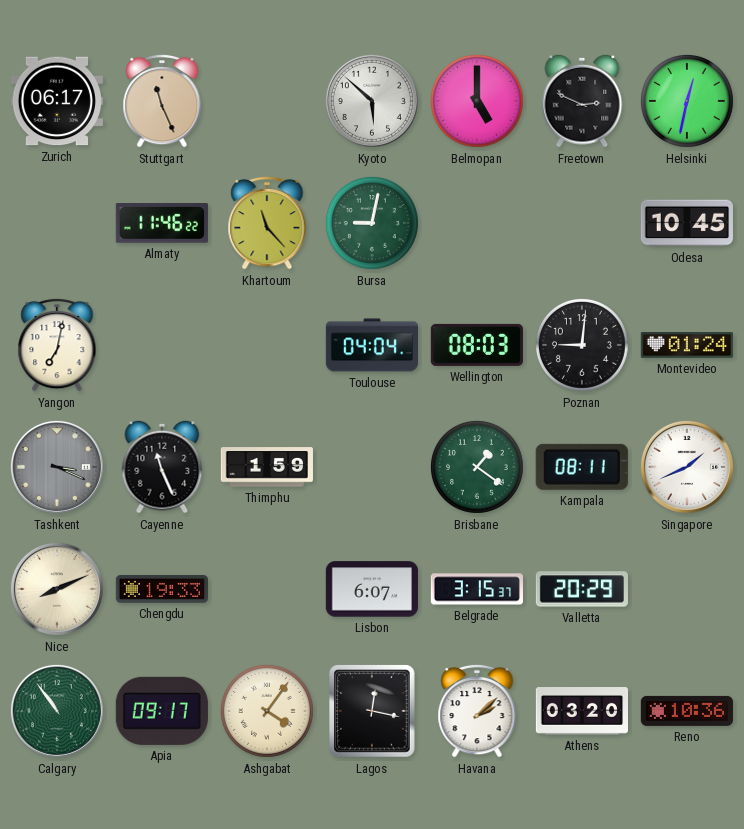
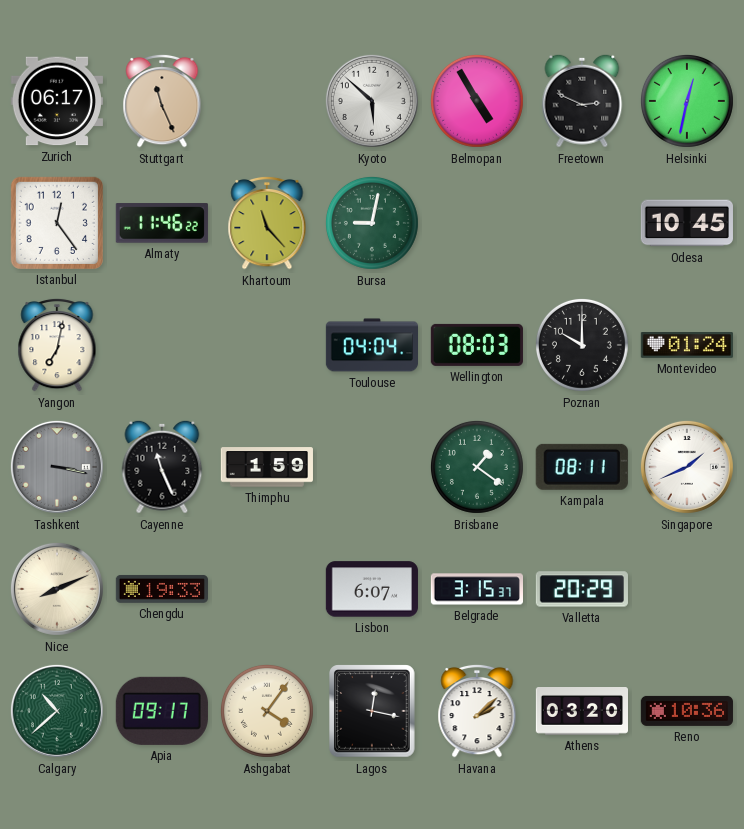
Belmopan: 5:00 -> 4:55
Istanbul: none -> 12:24
Poznan: 9:01 -> 10:00
Tashkent: 3:19 -> 3:17
Calgary: 10:54 -> 10:38
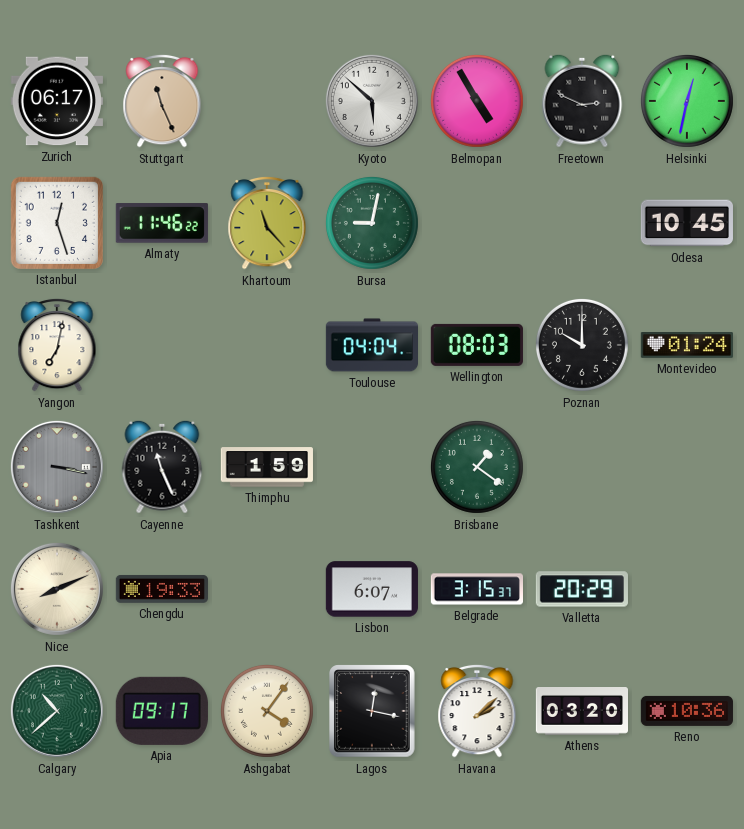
Istanbul: 12:24 -> 12:27
Kampala: 08:11 -> none
Singapore: 1:41 -> none
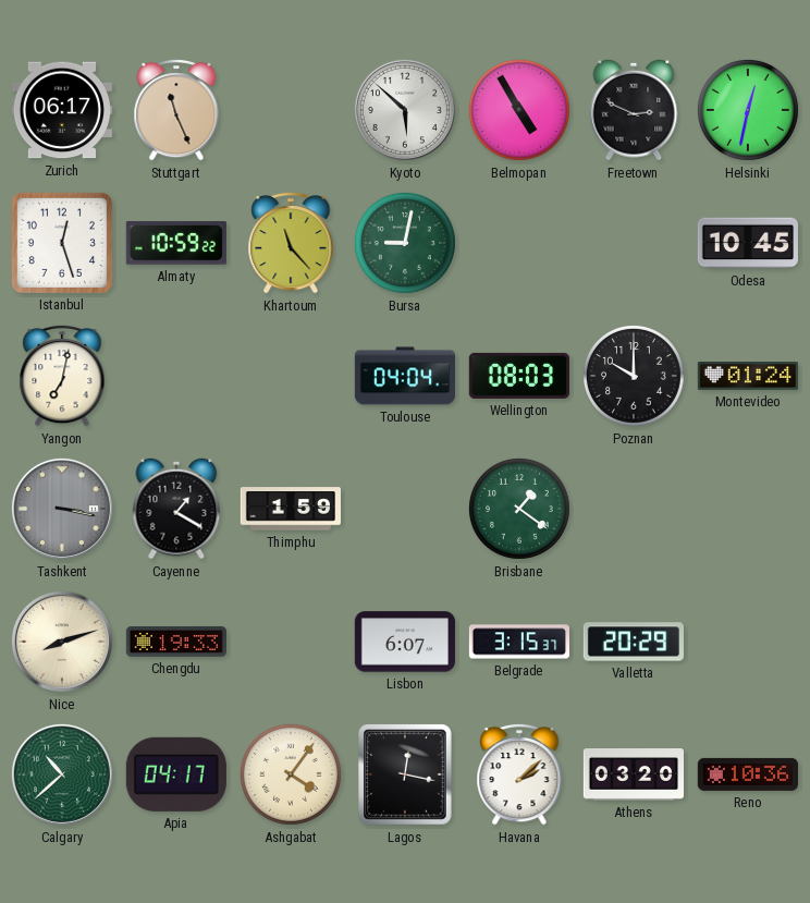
Almaty: 11:46 -> 10:59
Cayenne: 11:26 -> 1:20
Nice: 8:11 -> 8:12
Apia: 09:17 -> 04:17
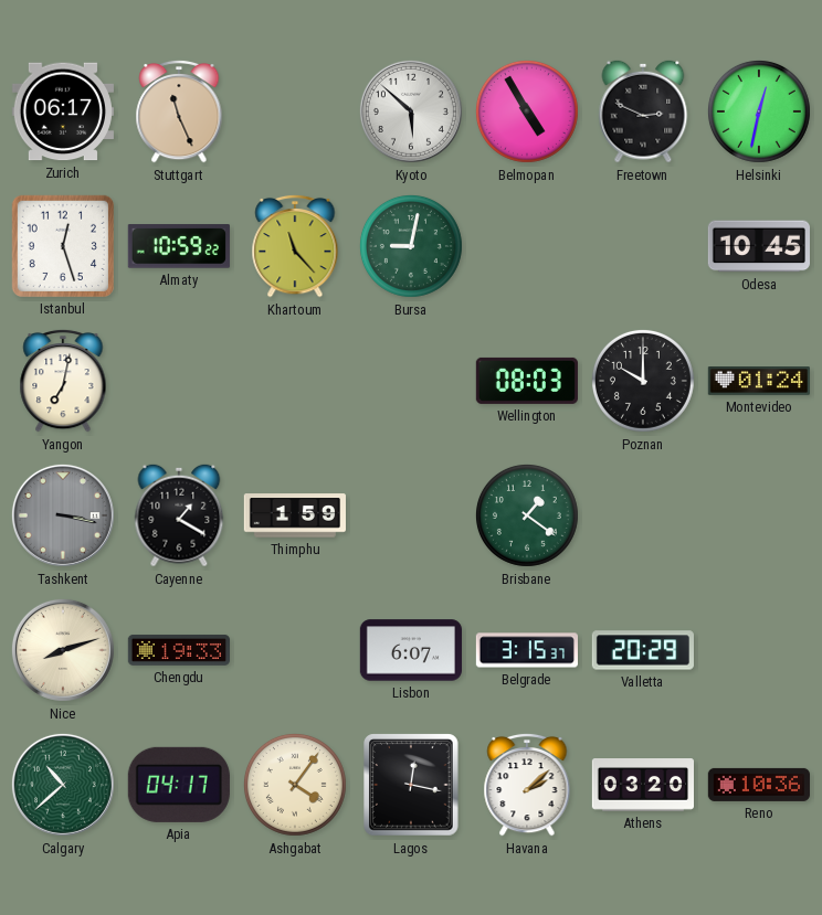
Toulouse: 04:04 -> none
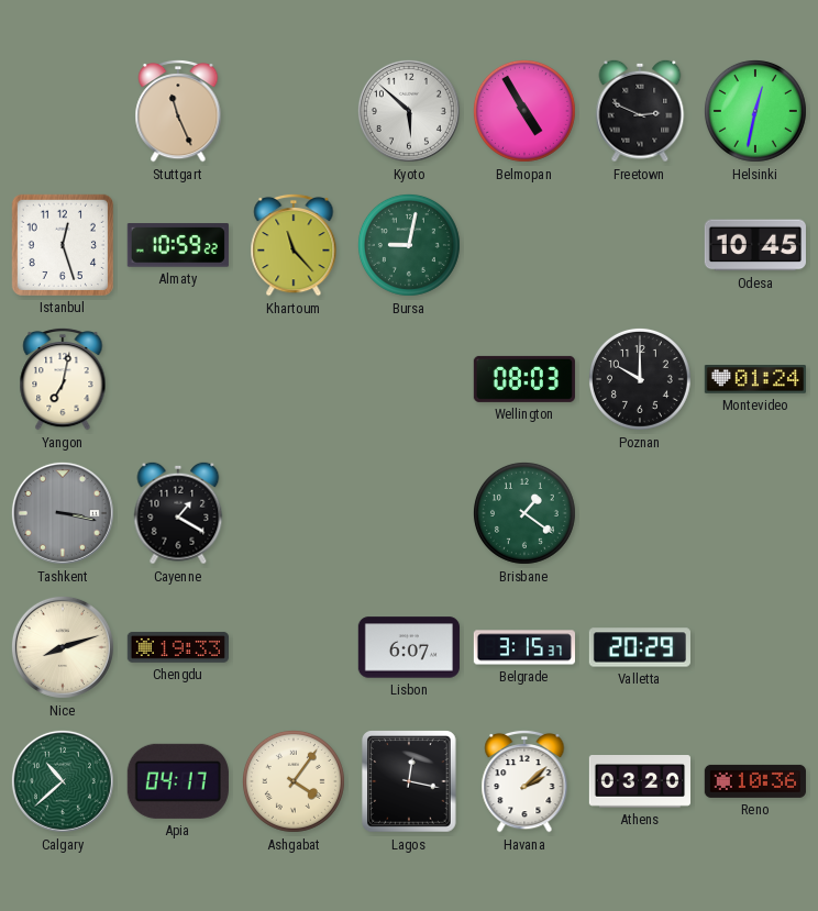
Zurich: 06:17 -> none
Thimphu: 1:59 -> none
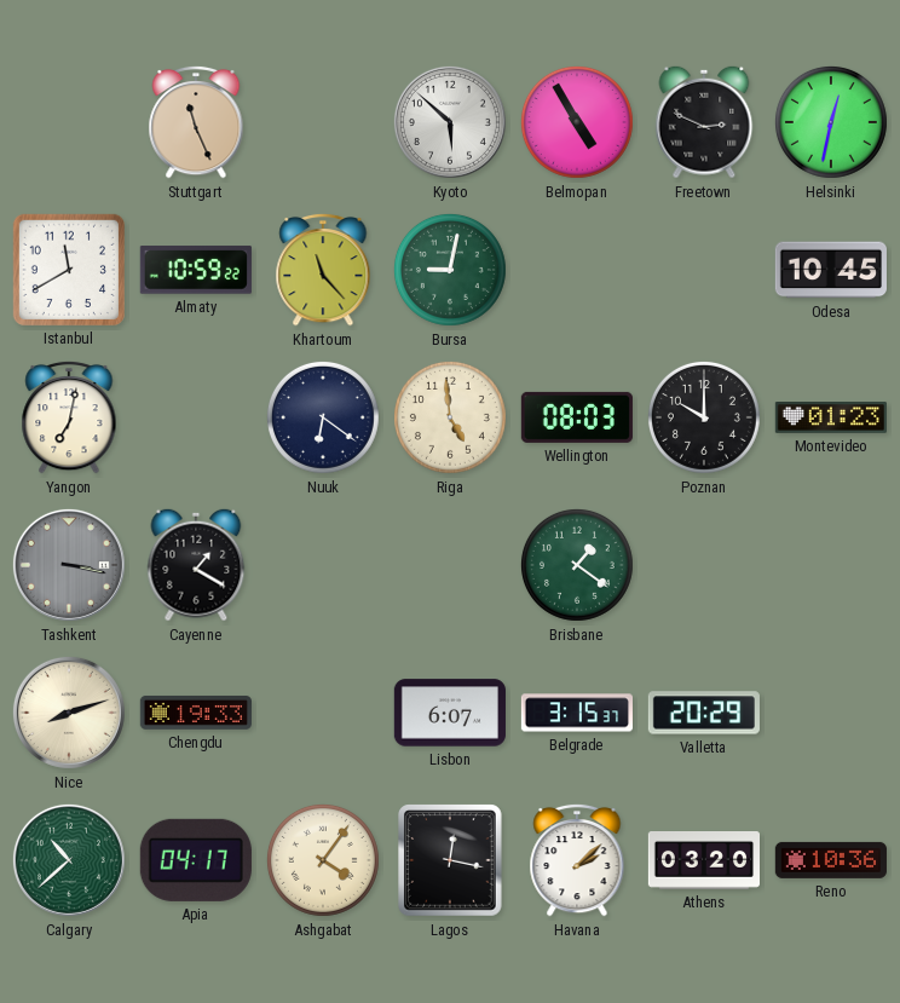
Istanbul: 12:27 -> 11:40
Nuuk: none -> 6:21
Riga: none -> 4:59
Montevideo: 01:24 -> 01:23
